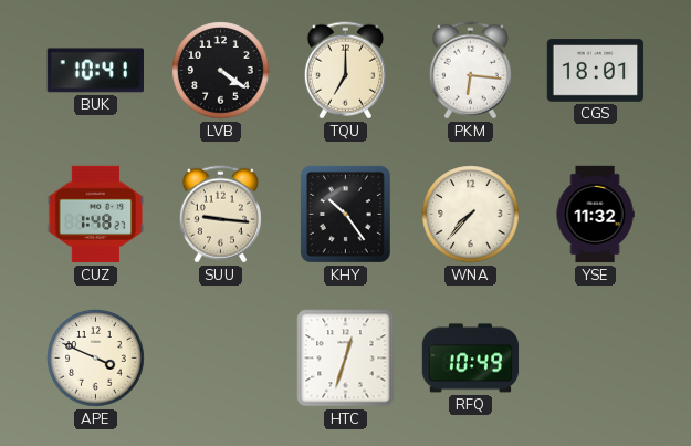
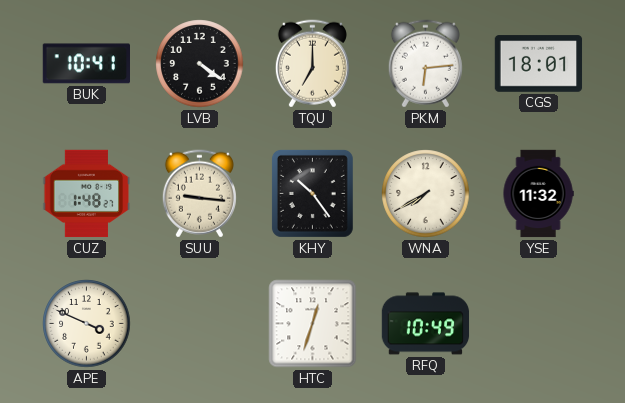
PKM: 6:16 -> 6:14
WNA: 7:37 -> 7:40
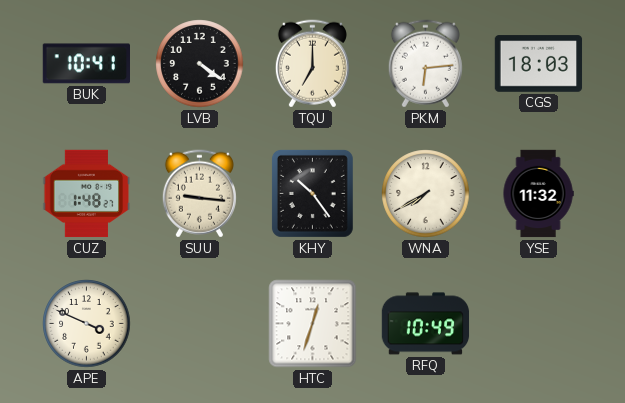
CGS: 18:01 -> 18:03
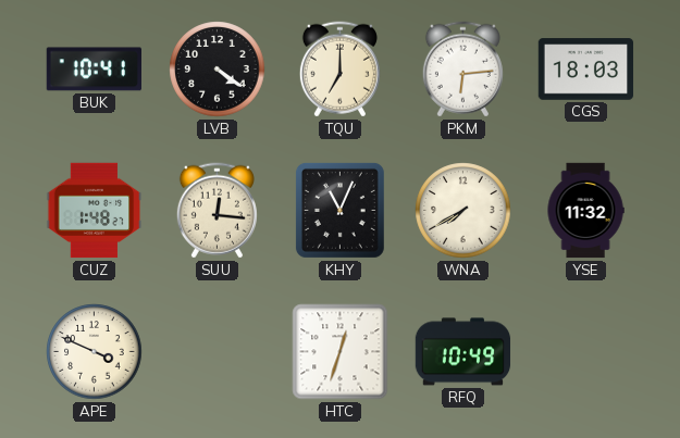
SUU: 9:16 -> 12:16
KHY: 10:24 -> 11:04
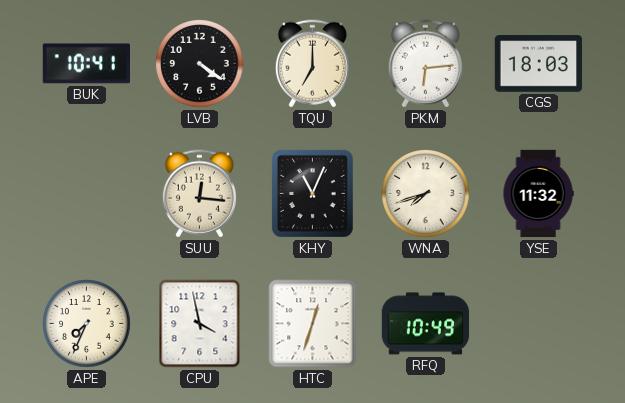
CUZ: 1:48 -> none
WNA: 7:40 -> 7:42
APE: 3:49 -> 7:34
CPU: none -> 3:58
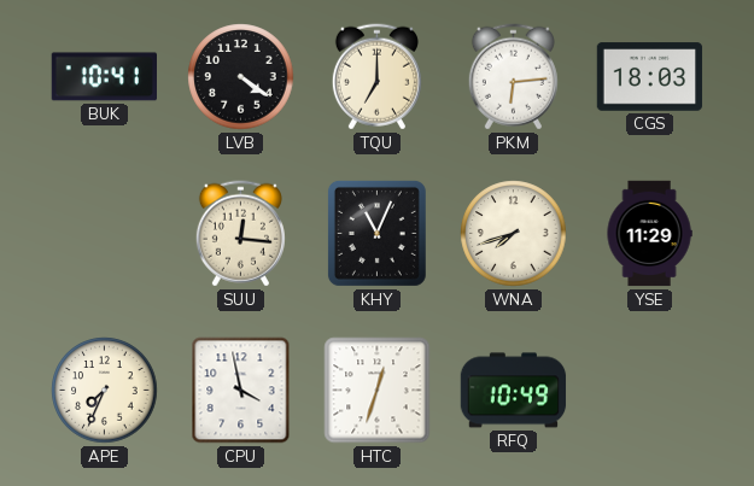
YSE: 11:32 -> 11:29
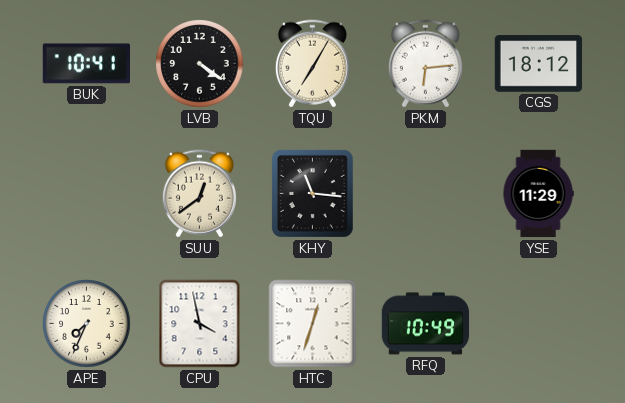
TQU: 7:00 -> 7:05
CGS: 18:03 -> 18:12
SUU: 12:16 -> 12:39
KHY: 11:04 -> 11:16
WNA: 7:42 -> none
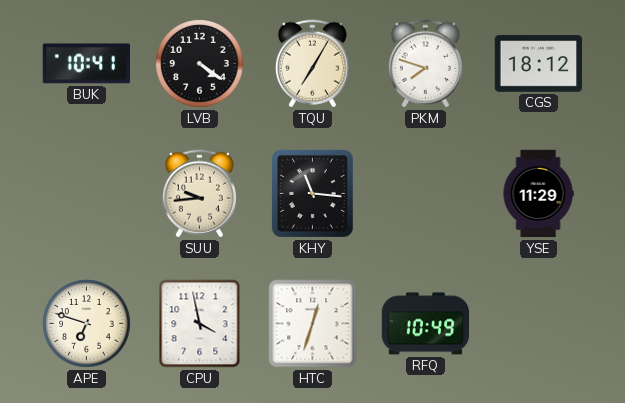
PKM: 6:14 -> 7:48
SUU: 12:39 -> 9:44
APE: 7:34 -> 6:48
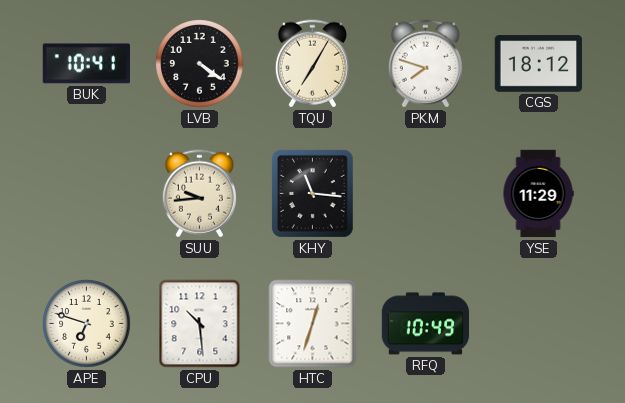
CPU: 3:58 -> 10:29
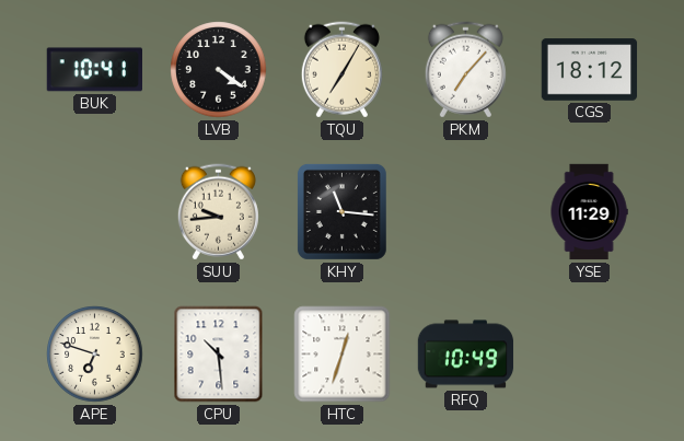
PKM: 7:48 -> 7:07
